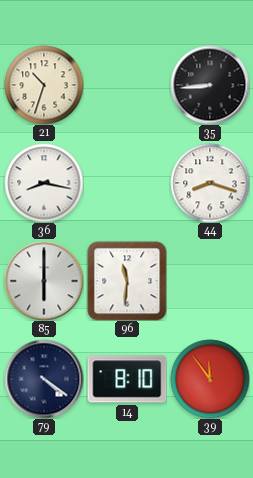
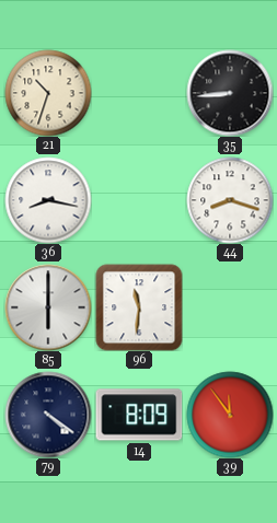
14: 8:10 -> 8:09
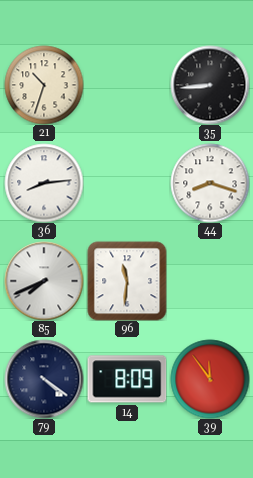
36: 8:17 -> 8:14
85: 6:00 -> 7:41
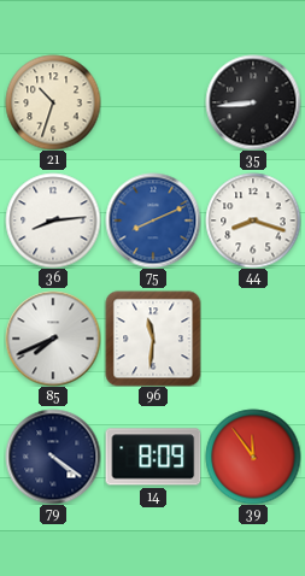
75: none -> 8:11
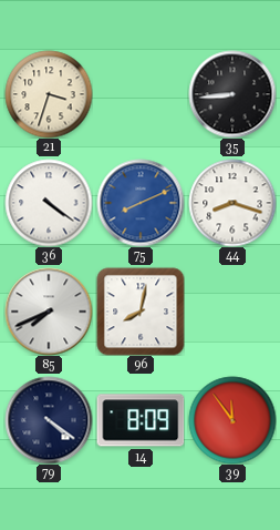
21: 10:33 -> 3:33
36: 8:14 -> 4:21
96: 11:31 -> 8:02
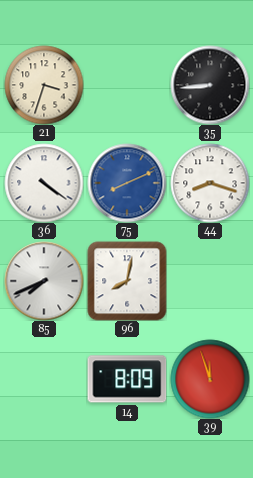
79: 4:21 -> none
39: 11:54 -> 11:57
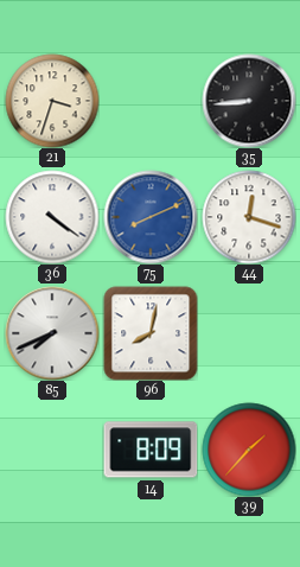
44: 8:18 -> 12:18
39: 11:57 -> 1:37
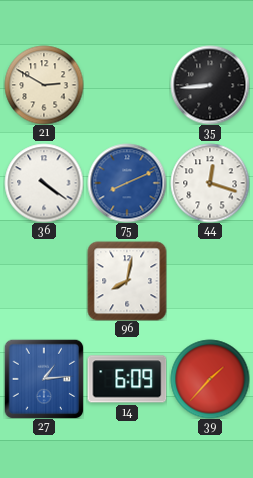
21: 3:33 -> 2:50
85: 7:41 -> none
27: none -> 1:14
14: 8:09 -> 6:09
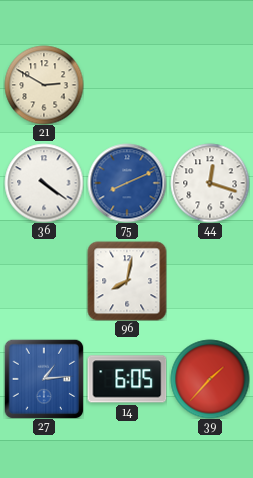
35: 8:44 -> none
14: 6:09 -> 6:05
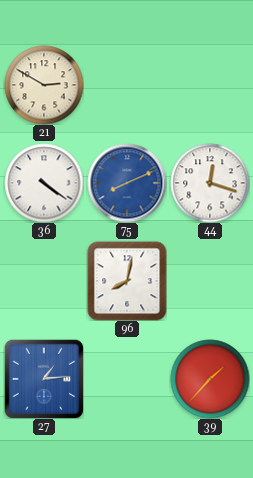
14: 6:05 -> none
